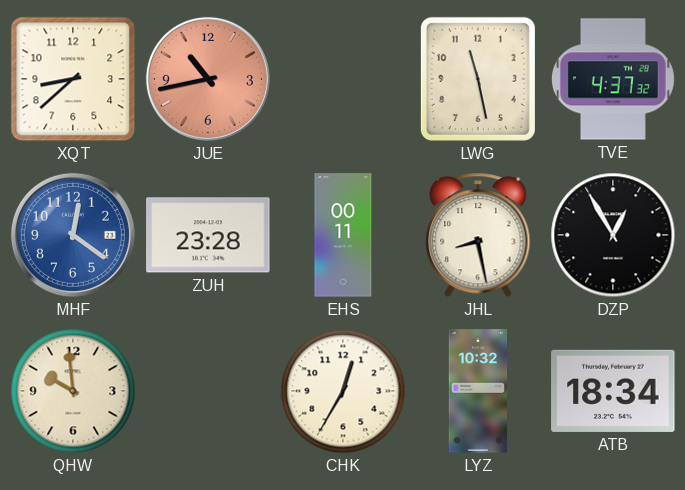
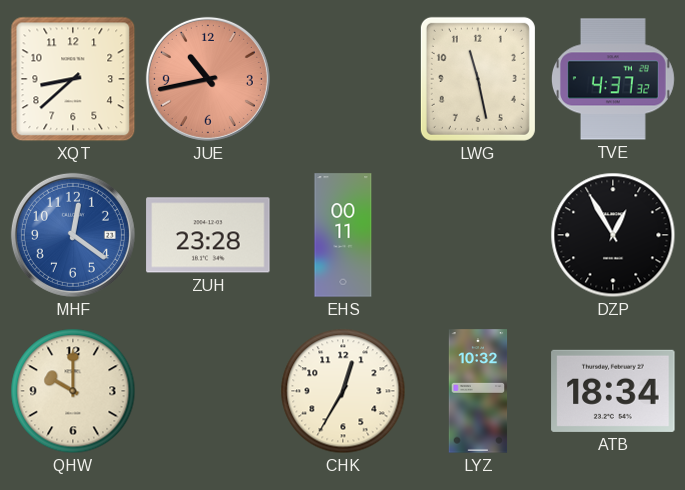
JHL: 8:28 -> none
QHW: 9:59 -> 10:00
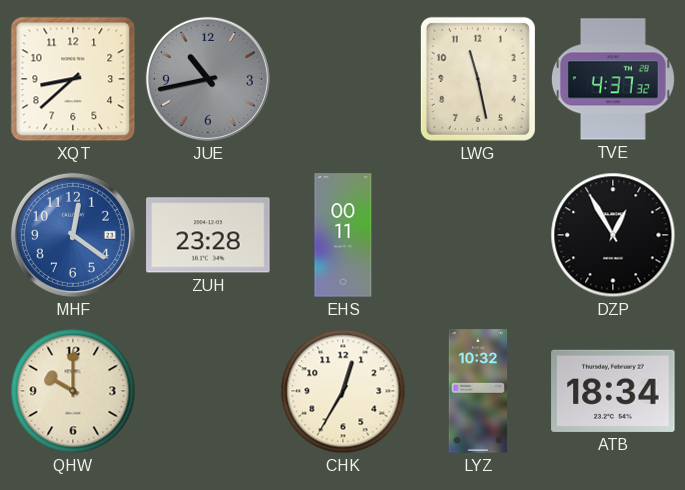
JUE dial: salmon -> grey
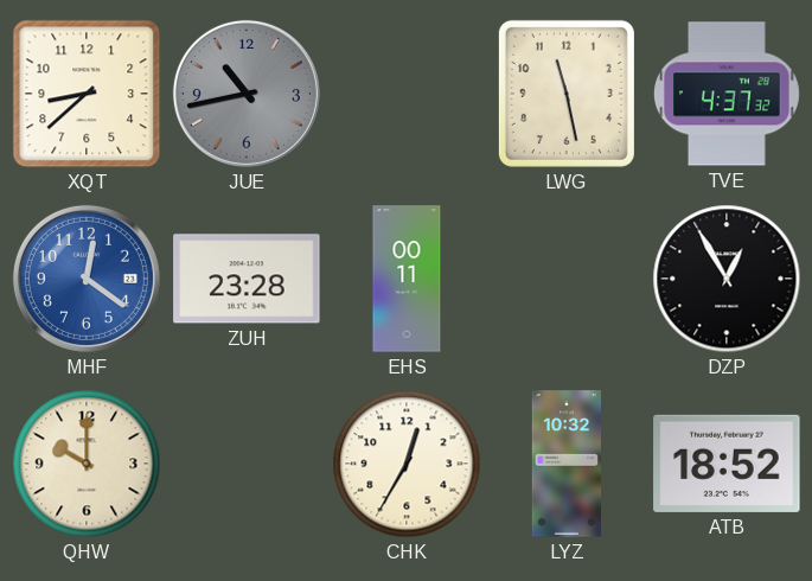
ATB: 18:34 -> 18:52
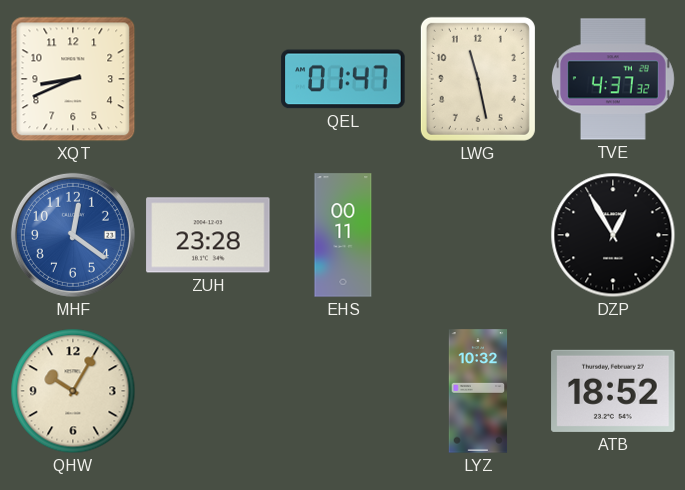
XQT: 8:38 -> 8:41
JUE: 10:43 -> none
QEL: none -> 01:47
QHW: 10:00 -> 10:05
CHK: 12:35 -> none
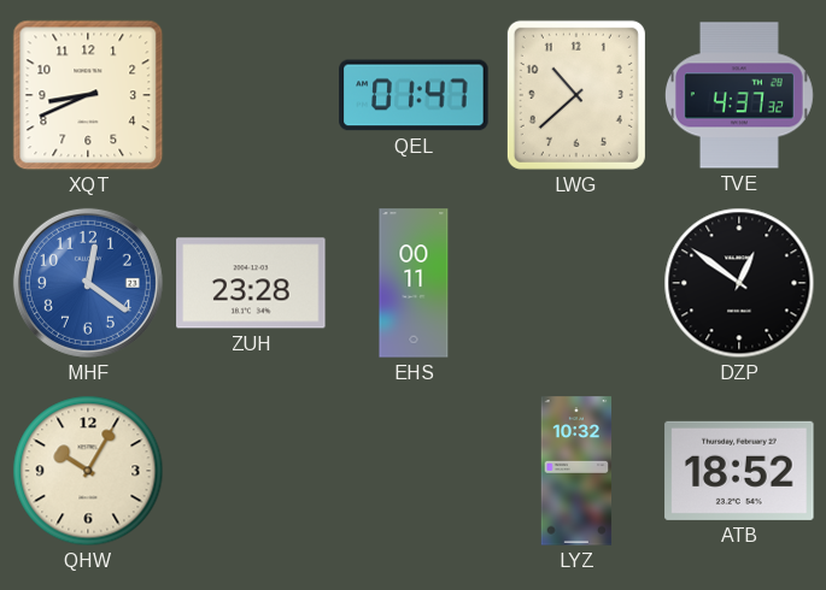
LWG: 11:28 -> 10:38
DZP: 12:55 -> 12:51
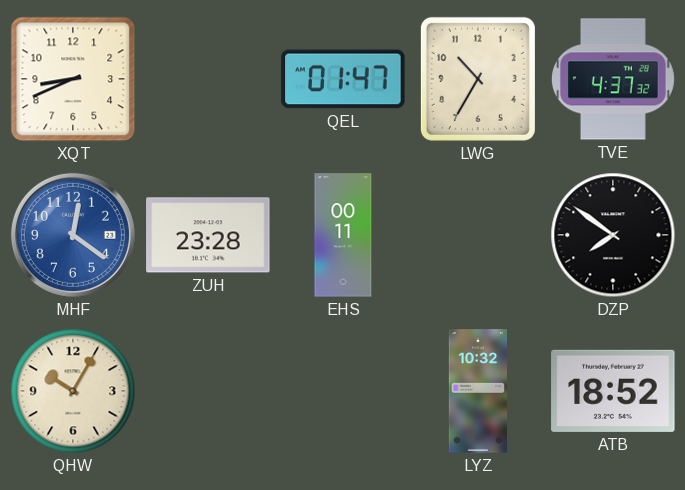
LWG: 10:38 -> 10:35
DZP: 12:51 -> 7:51
